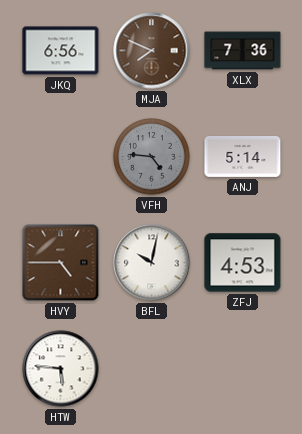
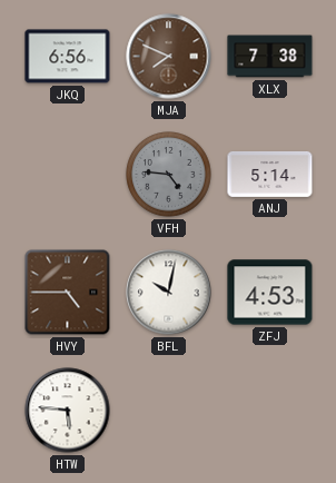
XLX: 7:36 -> 7:38
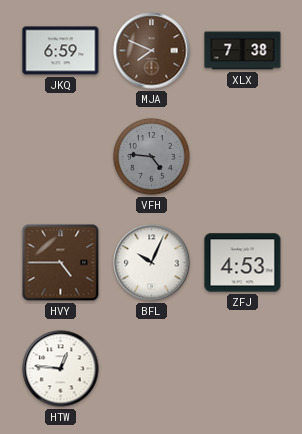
JKQ: 6:56 -> 6:59
ANJ: 5:14 -> none
BFL: 10:02 -> 10:04
HTW: 5:46 -> 12:46
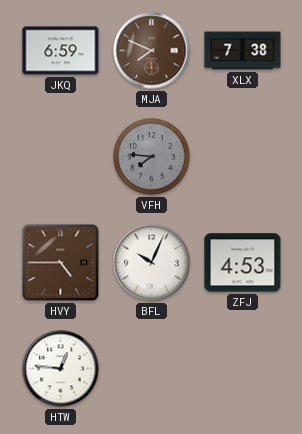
VFH: 4:46 -> 7:46
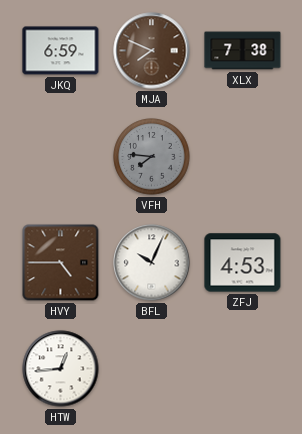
HTW: 12:46 -> 12:44
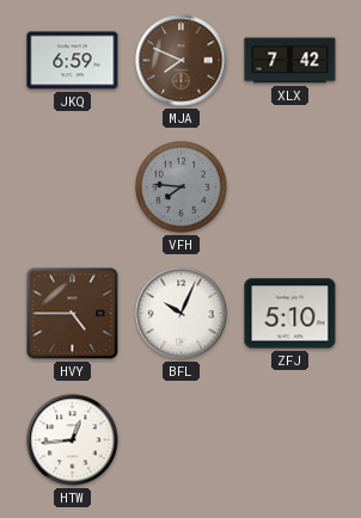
XLX: 7:38 -> 7:42
ZFJ: 4:53 -> 5:10
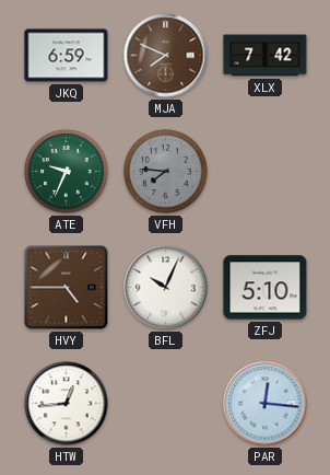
ATE: none -> 9:34
PAR: none -> 12:16
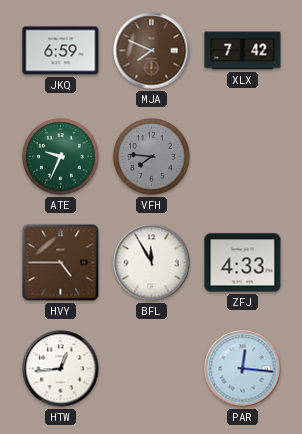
BFL: 10:04 -> 11:55
ZFJ: 5:10 -> 4:33
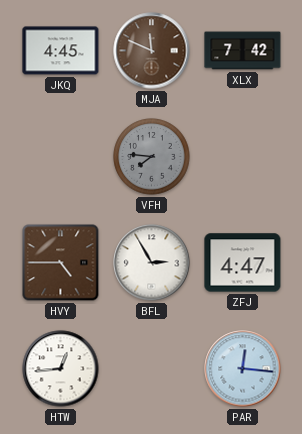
JKQ: 6:59 -> 4:45
MJA: 7:49 -> 11:49
ATE: 9:34 -> none
BFL: 11:55 -> 2:55
ZFJ: 4:33 -> 4:47
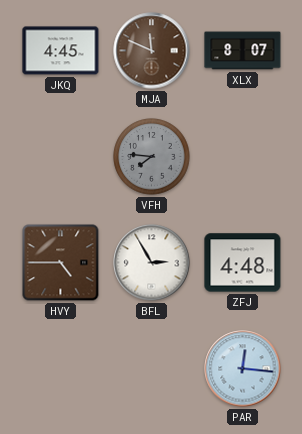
XLX: 7:42 -> 8:07
ZFJ: 4:47 -> 4:48
HTW: 12:44 -> none
